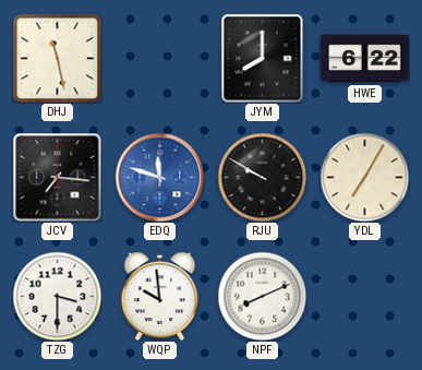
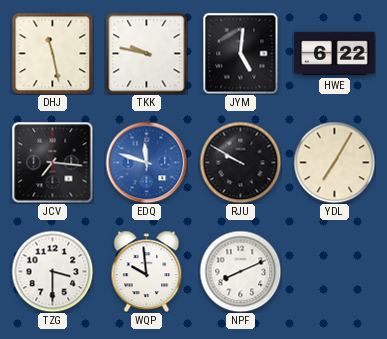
TKK: none -> 9:47
JYM: 8:00 -> 5:01
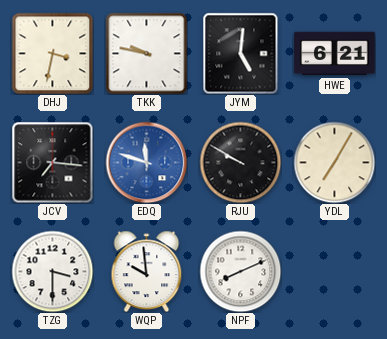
DHJ: 11:28 -> 3:32
HWE: 6:22 -> 6:21
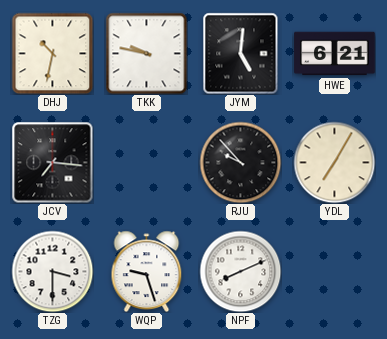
DHJ: 3:32 -> 10:32
EDQ: 11:48 -> none
RJU: 9:50 -> 9:53
WQP: 9:59 -> 9:27
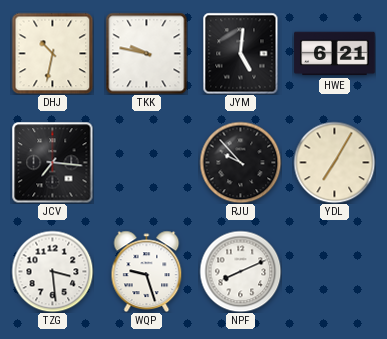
TZG: 3:30 -> 3:29
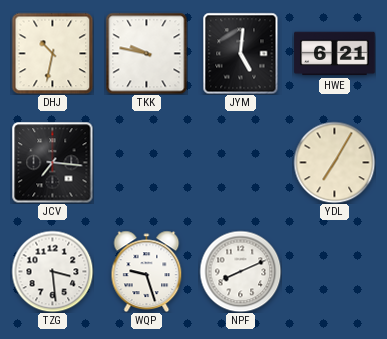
RJU: 9:53 -> none
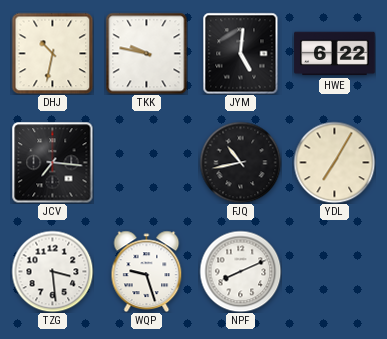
HWE: 6:21 -> 6:22
FJQ: none -> 10:43
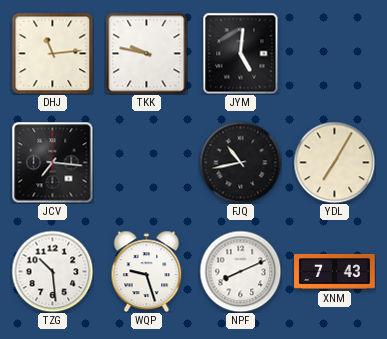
DHJ: 10:32 -> 11:14
HWE: 6:22 -> none
TZG: 3:29 -> 10:29
XNM: none -> 7:43
